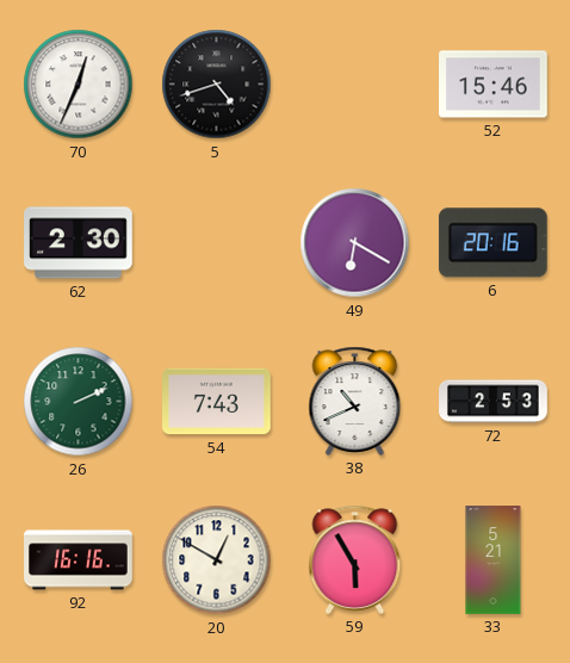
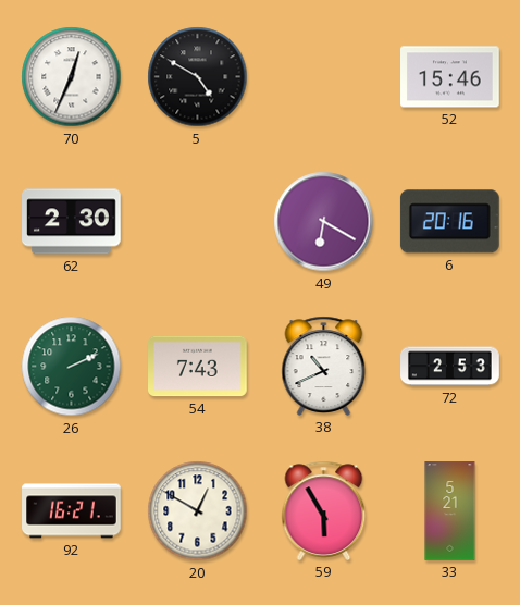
5: 4:42 -> 4:50
92: 16:16 -> 16:21
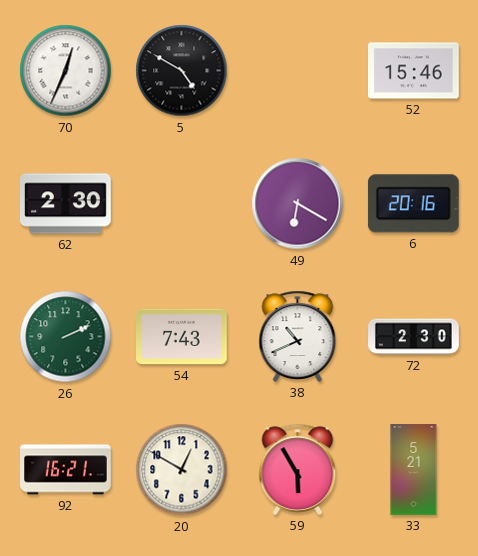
72: 2:53 -> 2:30
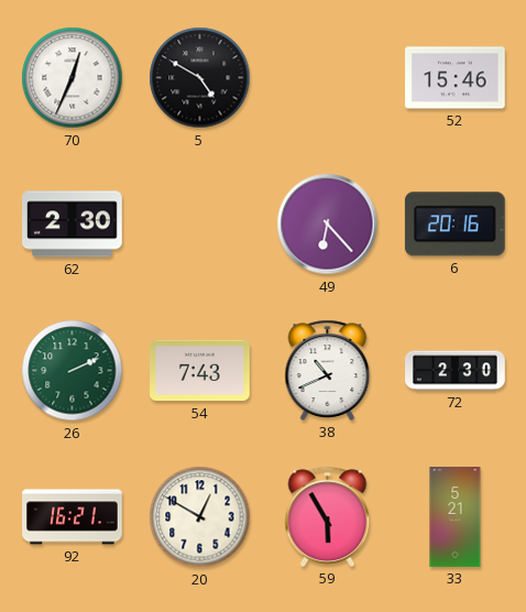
49: 6:20 -> 6:23
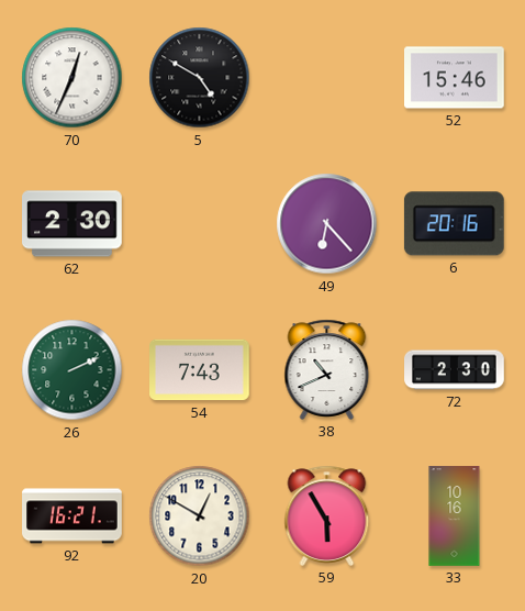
33: 5:21 -> 10:16
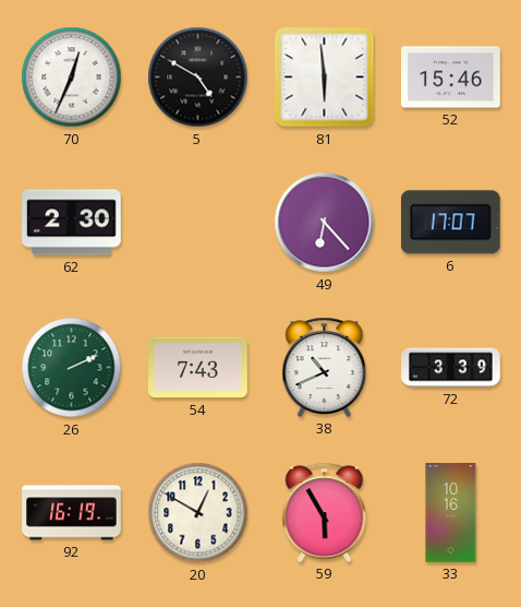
81: none -> 5:59
6: 20:16 -> 17:07
72: 2:30 -> 3:39
92: 16:21 -> 16:19
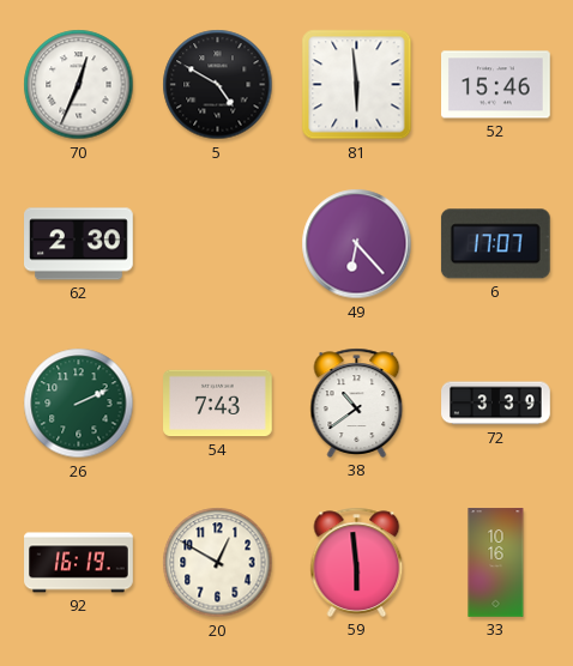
38: 10:41 -> 10:39
59: 5:55 -> 5:59
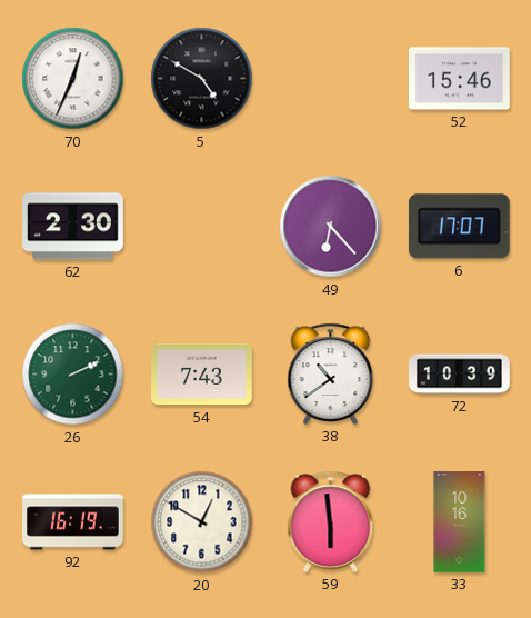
81: 5:59 -> none
72: 3:39 -> 10:39
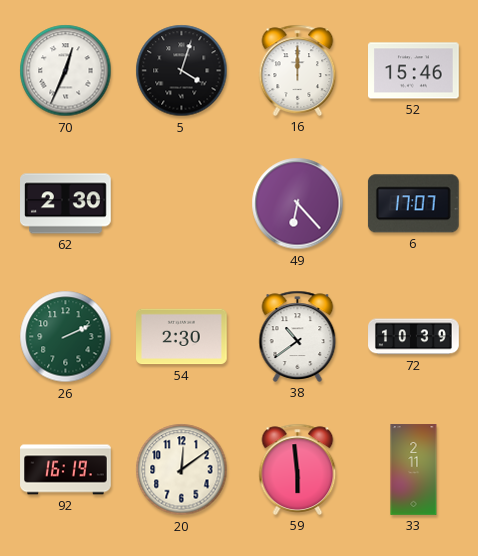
5: 4:50 -> 4:03
16: none -> 12:00
54: 7:43 -> 2:30
20: 12:50 -> 12:09
33: 10:16 -> 2:11
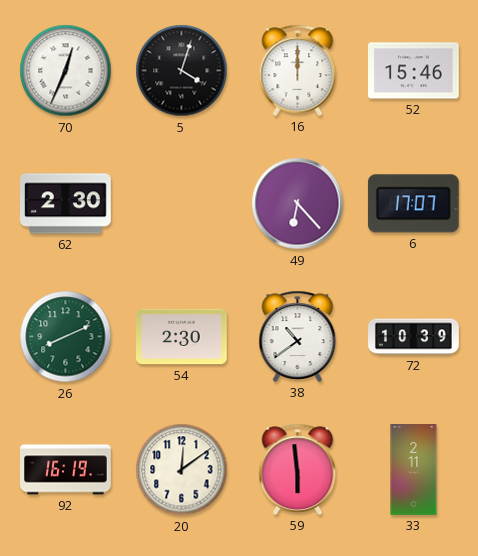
26: 2:11 -> 8:11
